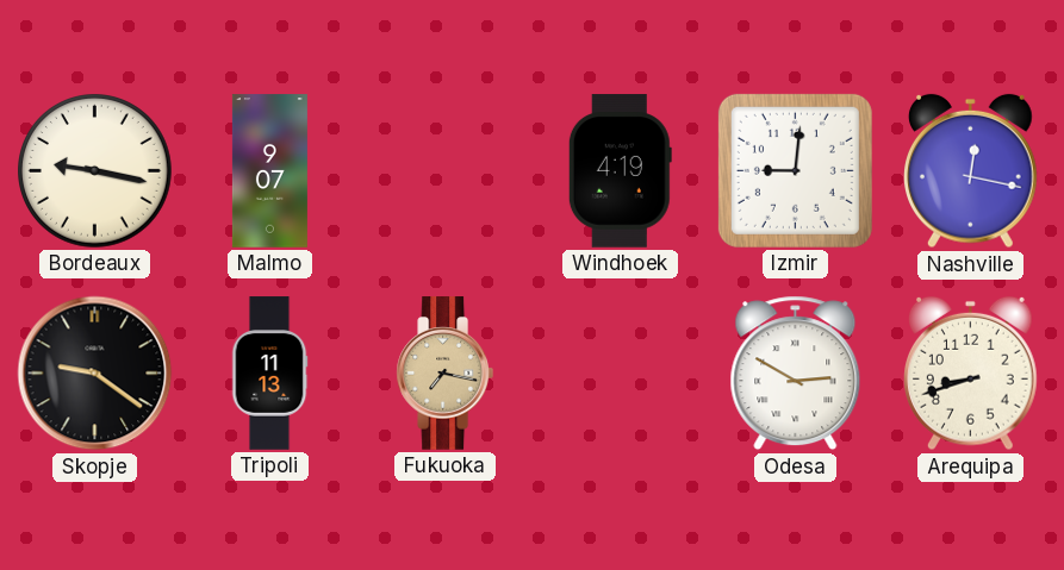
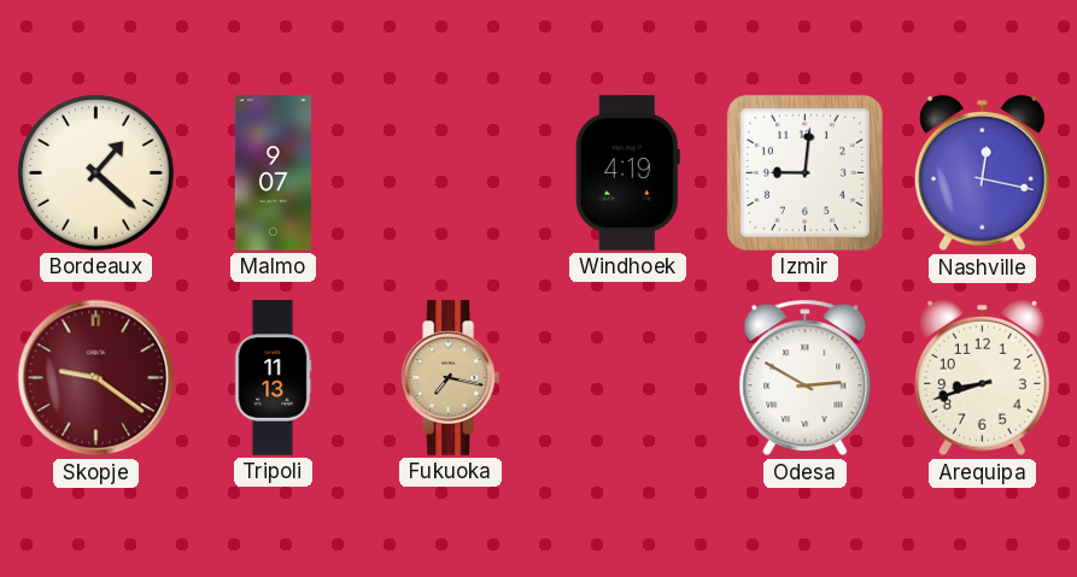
Bordeaux: 9:17 -> 1:22
Skopje dial: black -> burgundy
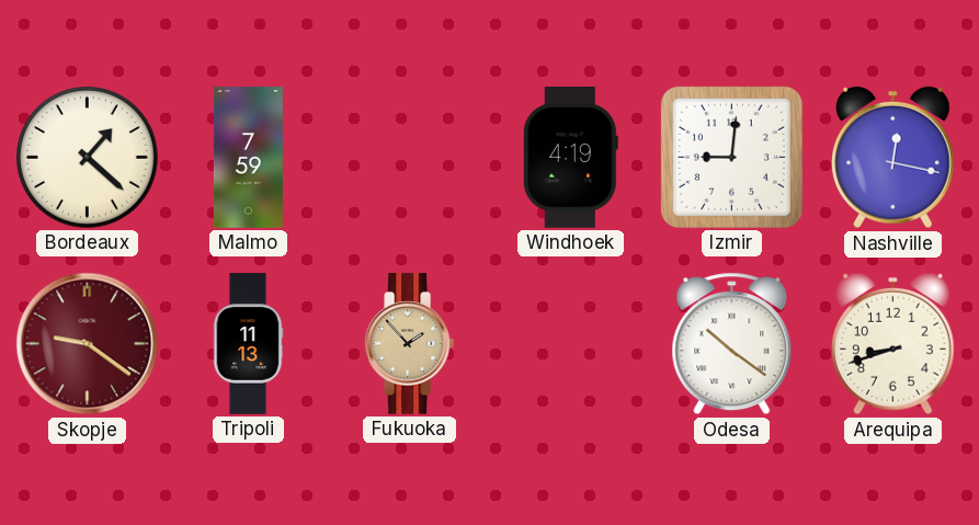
Malmo: 9:07 -> 7:59
Fukuoka: 7:17 -> 1:53
Odesa: 2:50 -> 10:21
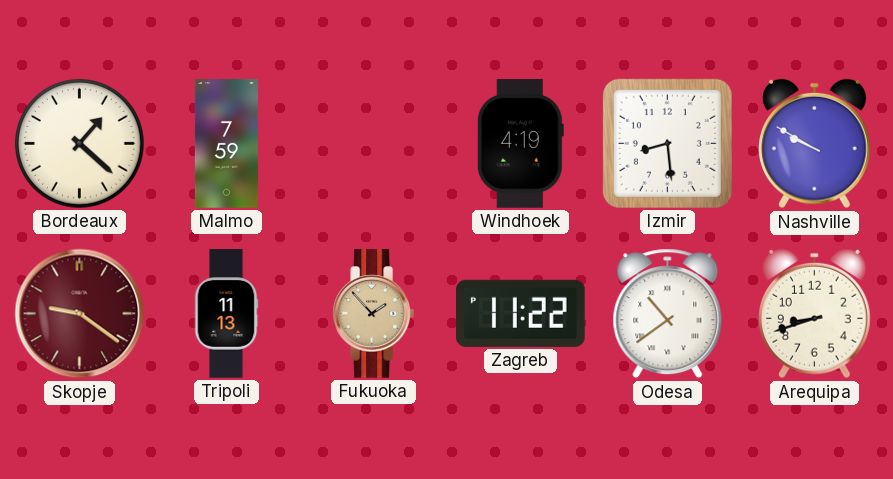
Izmir: 9:01 -> 8:29
Nashville: 12:17 -> 9:50
Zagreb: none -> 11:22
Odesa: 10:21 -> 10:39
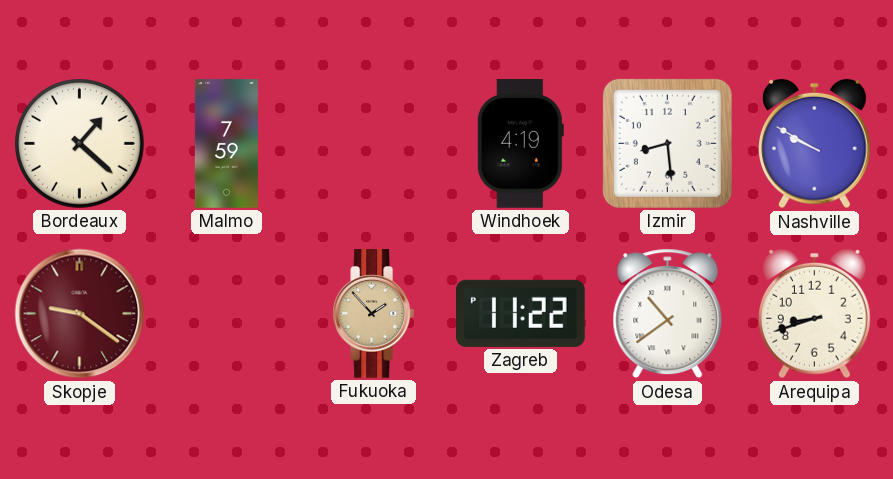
Tripoli: 11:13 -> none
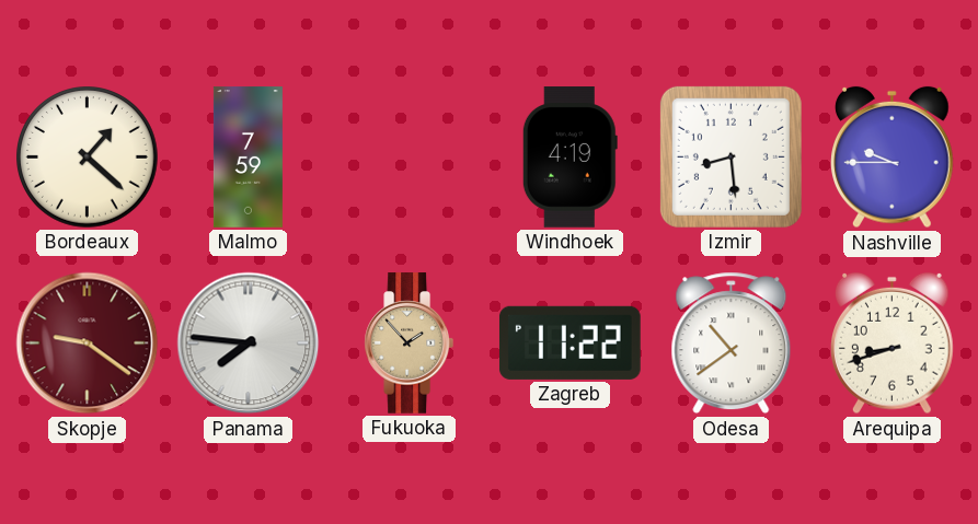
Nashville: 9:50 -> 9:45
Panama: none -> 7:46
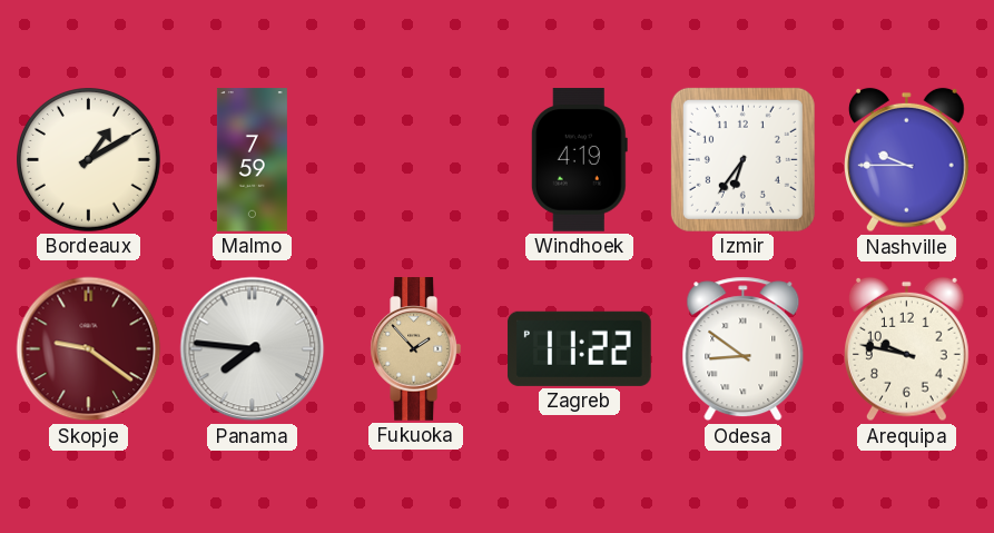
Bordeaux: 1:22 -> 1:10
Izmir: 8:29 -> 6:36
Odesa: 10:39 -> 8:51
Arequipa: 8:42 -> 9:47
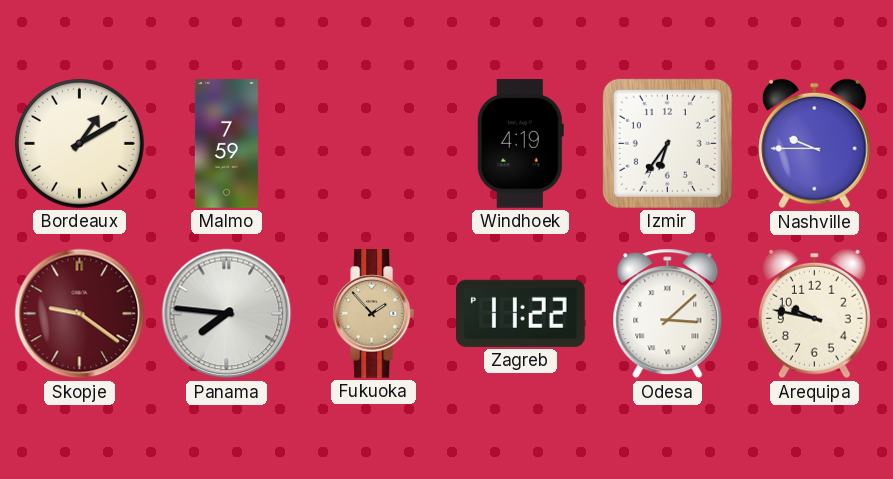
Odesa: 8:51 -> 3:08
